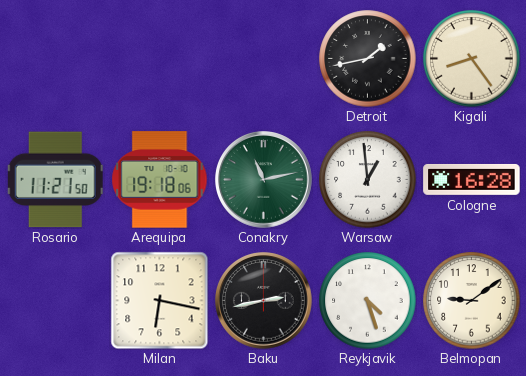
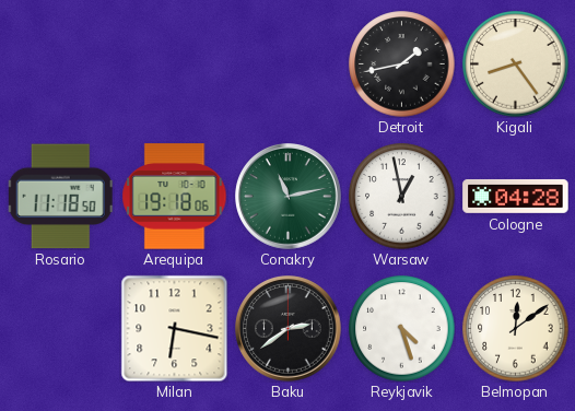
Rosario: 11:21 -> 11:18
Warsaw: 12:59 -> 12:58
Cologne: 16:28 -> 04:28
Baku: 2:43 -> 2:39
Belmopan: 9:09 -> 12:09
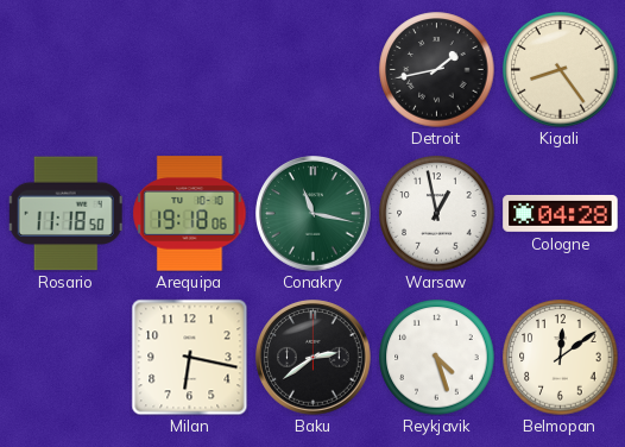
Conakry: 11:13 -> 11:17
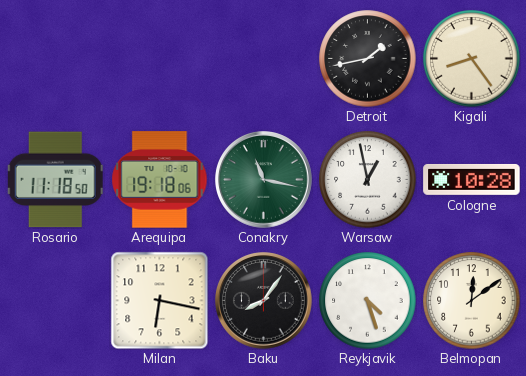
Cologne: 04:28 -> 10:28
Baku: 2:39 -> 8:06
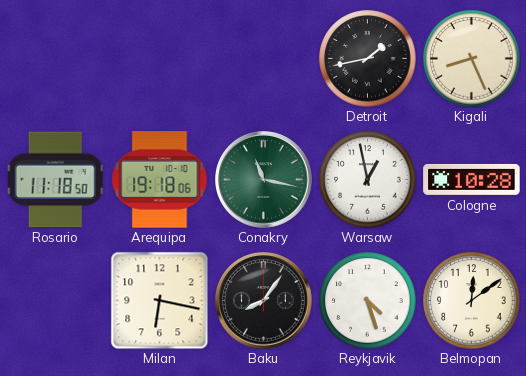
Kigali: 8:24 -> 8:26
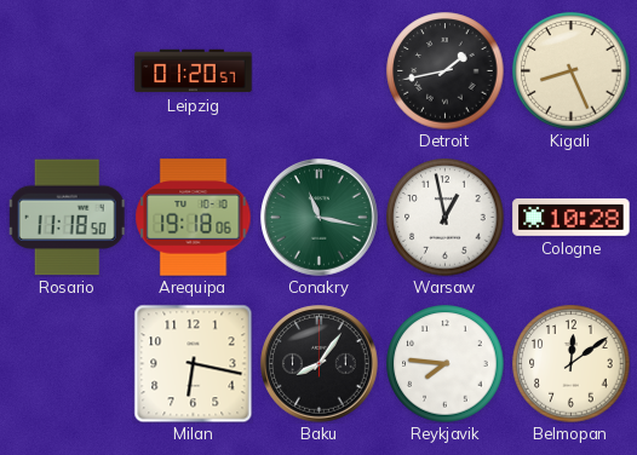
Leipzig: none -> 01:20
Reykjavik: 4:27 -> 7:46
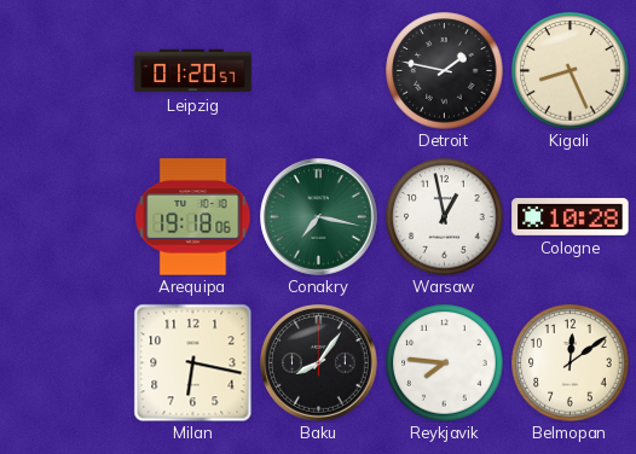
Detroit: 1:43 -> 1:47
Rosario: 11:18 -> none
Conakry: 11:17 -> 7:17
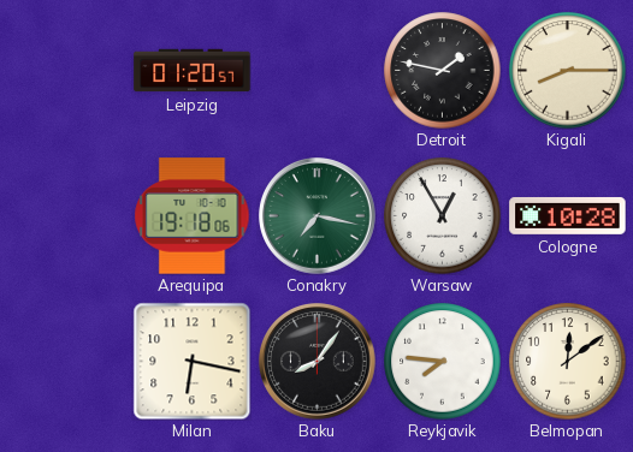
Kigali: 8:26 -> 8:15
Warsaw: 12:58 -> 12:55
